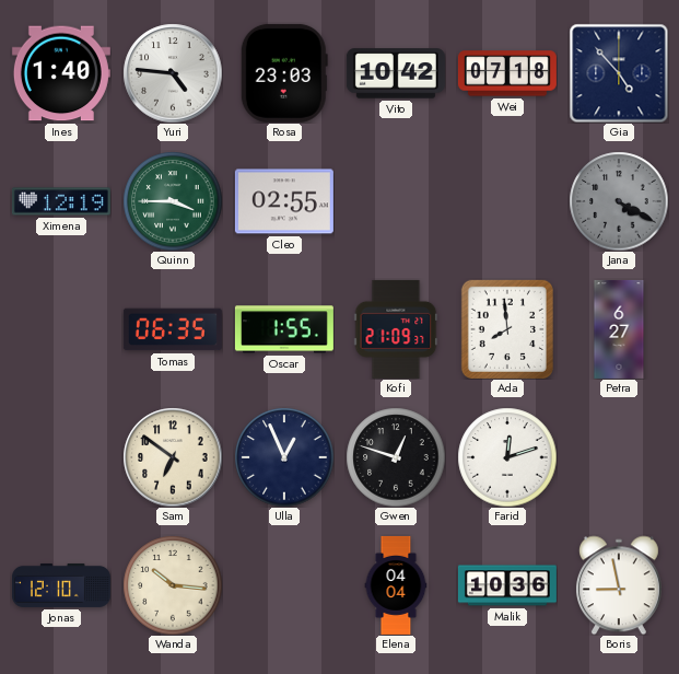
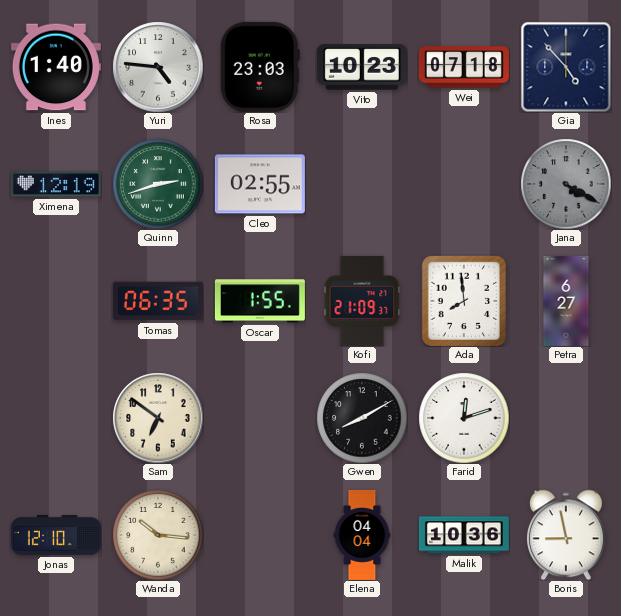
Vito: 10:42 -> 10:23
Quinn: 3:45 -> 2:42
Ulla: 12:56 -> none
Gwen: 12:48 -> 8:10
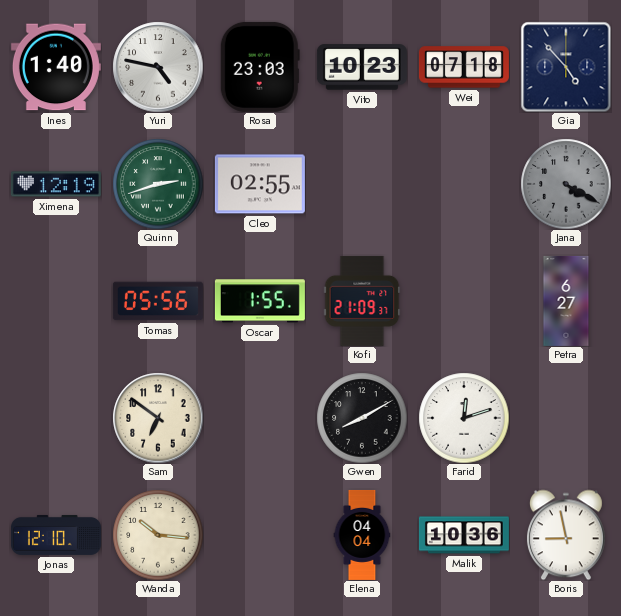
Yuri: 4:46 -> 4:47
Tomas: 06:35 -> 05:56
Ada: 7:59 -> none
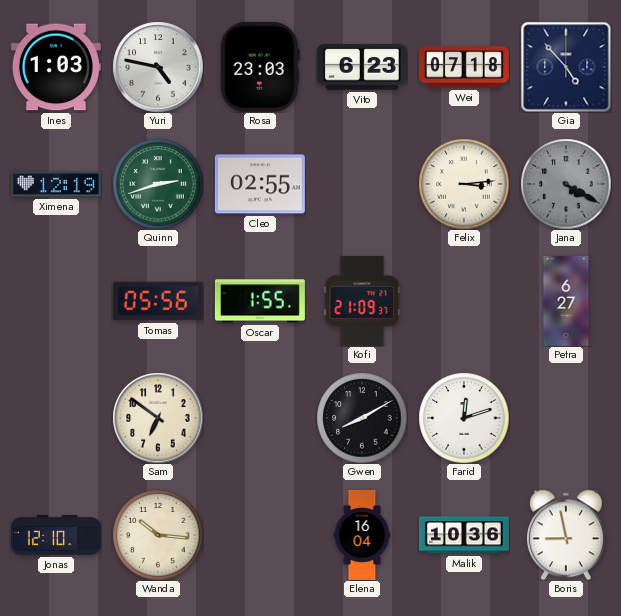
Ines: 1:40 -> 1:03
Vito: 10:23 -> 6:23
Felix: none -> 3:14
Elena: 04:04 -> 16:04
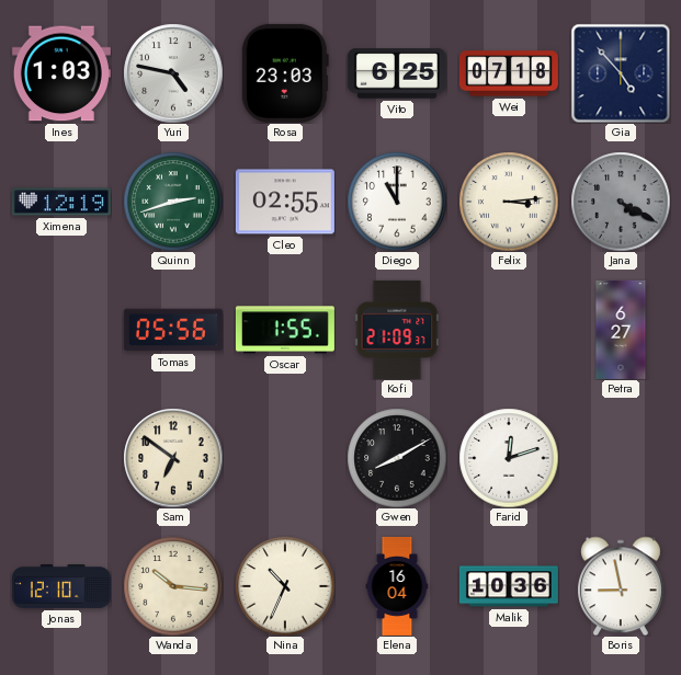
Vito: 6:23 -> 6:25
Diego: none -> 11:00
Nina: none -> 10:34
